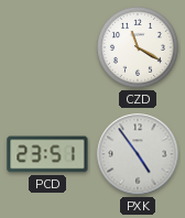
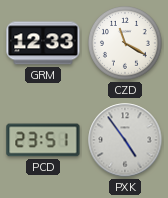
GRM: none -> 12:33
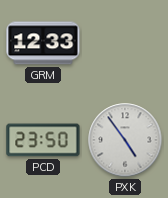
CZD: 11:20 -> none
PCD: 23:51 -> 23:50
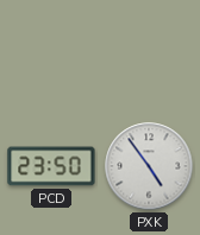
GRM: 12:33 -> none
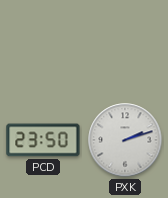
PXK: 4:54 -> 2:12
